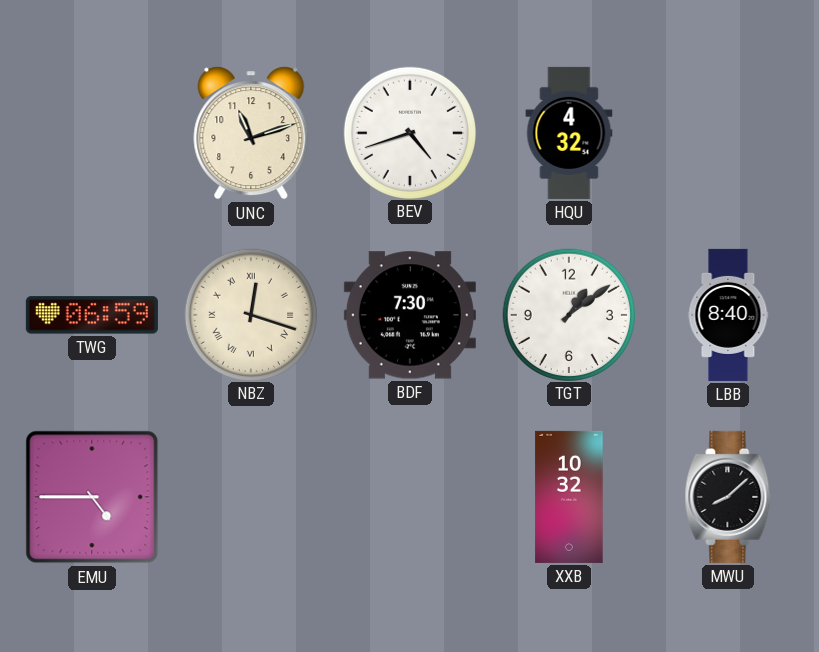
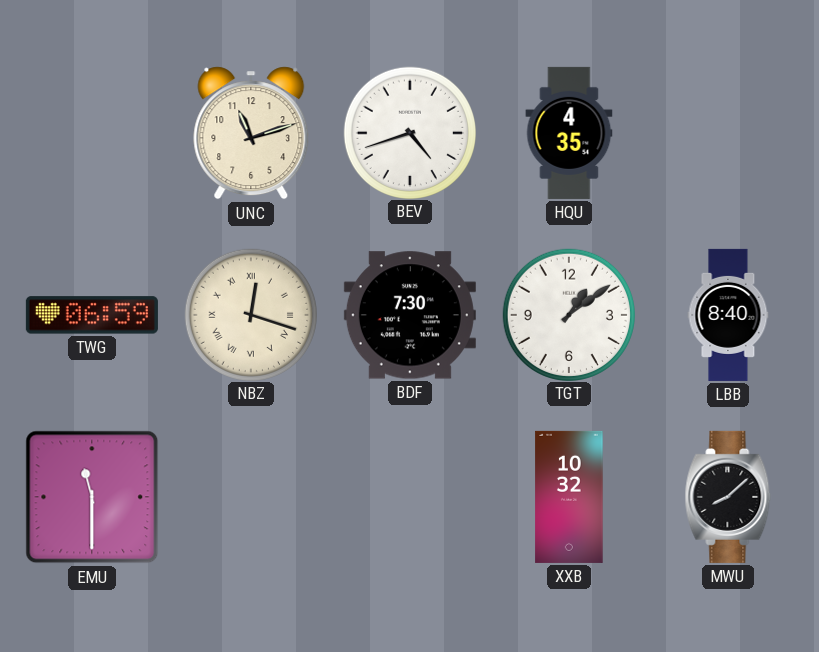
HQU: 4:32 -> 4:35
EMU: 4:45 -> 11:30
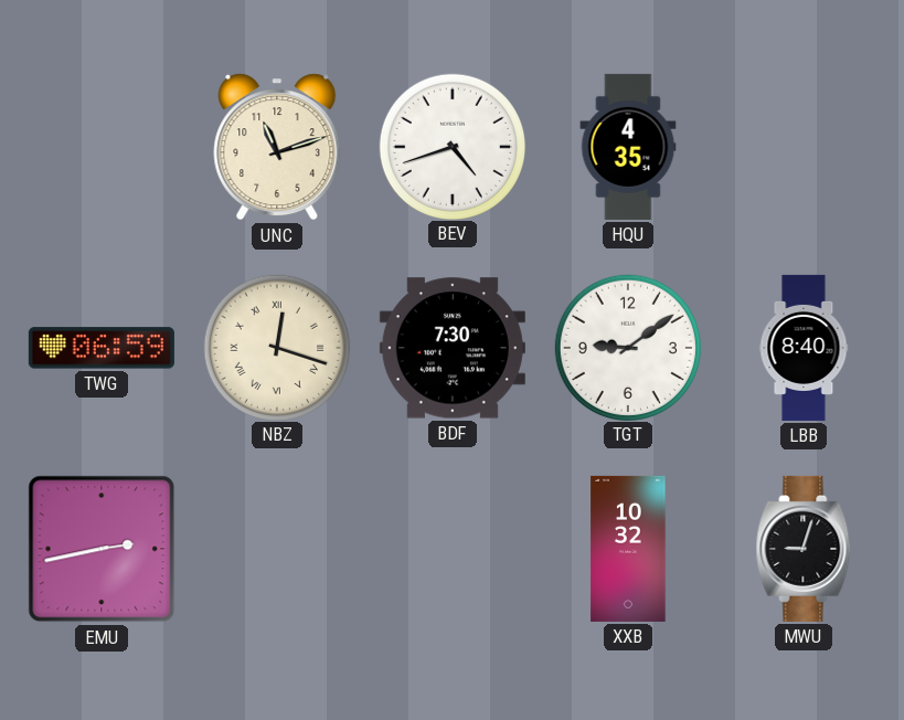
TGT: 1:09 -> 9:09
EMU: 11:30 -> 2:43
MWU: 8:08 -> 9:03
